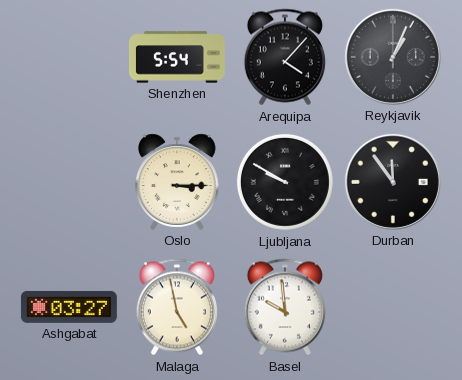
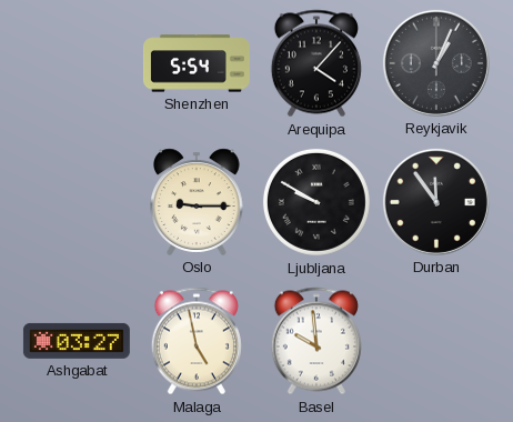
Oslo: 3:15 -> 9:15
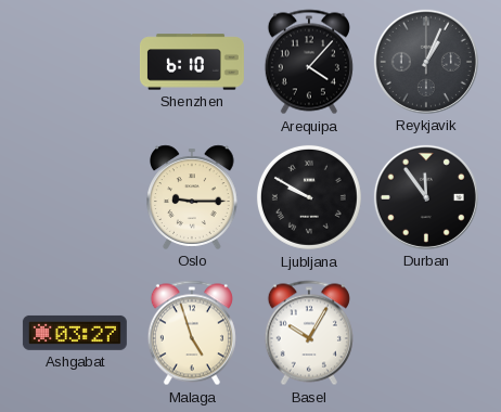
Shenzhen: 5:54 -> 6:10
Malaga: 4:58 -> 4:57
Basel: 9:59 -> 10:05
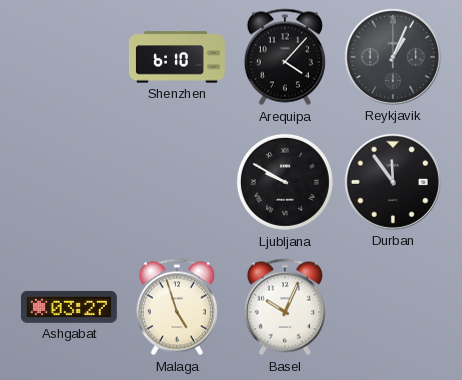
Oslo: 9:15 -> none
Basel: 10:05 -> 10:04
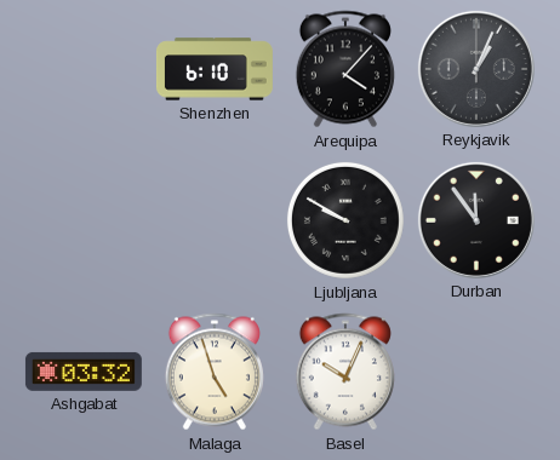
Ashgabat: 03:27 -> 03:32
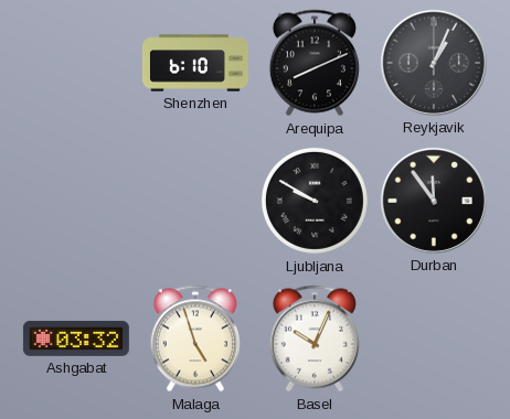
Arequipa: 4:07 -> 8:11
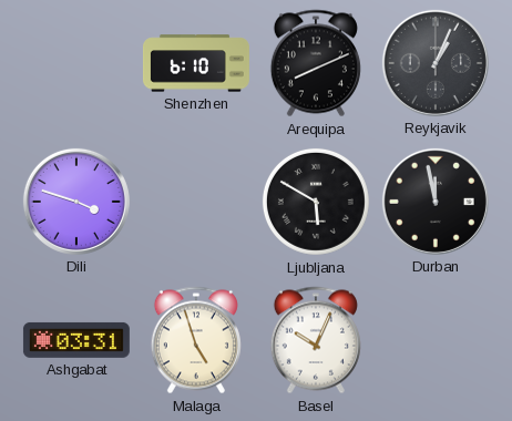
Dili: none -> 3:48
Ljubljana: 9:50 -> 5:50
Durban: 11:54 -> 11:58
Ashgabat: 03:32 -> 03:31
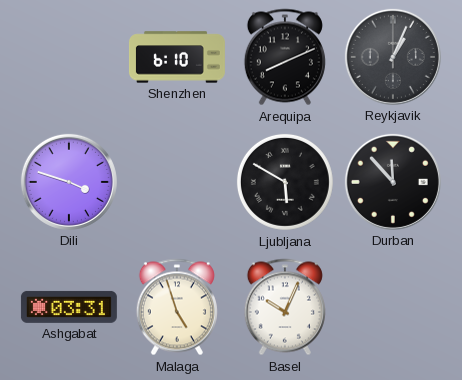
Durban: 11:58 -> 11:53
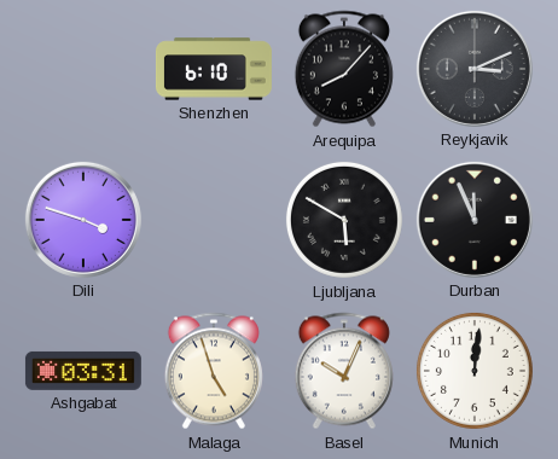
Arequipa: 8:11 -> 8:07
Reykjavik: 1:04 -> 3:11
Durban: 11:53 -> 11:56
Munich: none -> 12:01
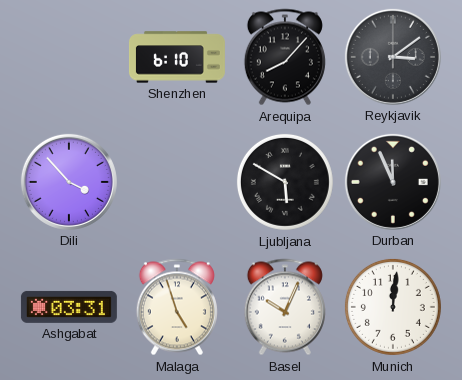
Reykjavik: 3:11 -> 3:09
Dili: 3:48 -> 3:53
